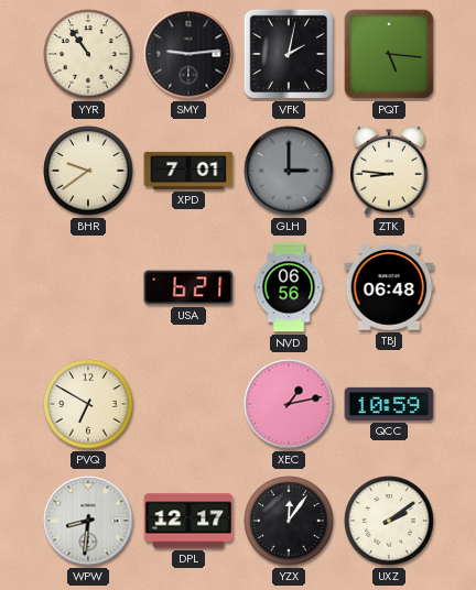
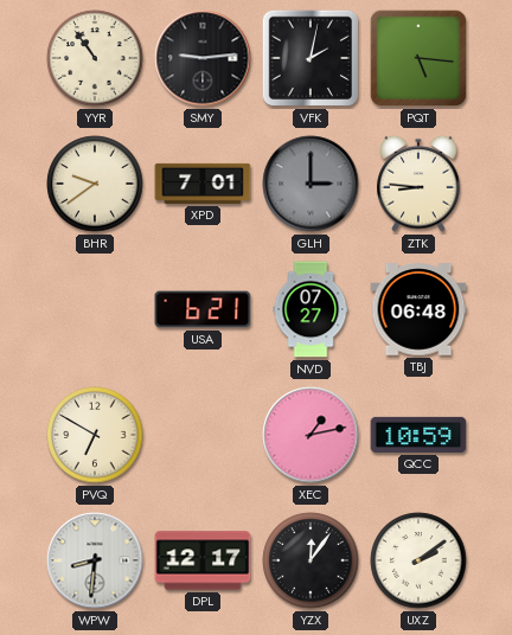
NVD: 06:56 -> 07:27
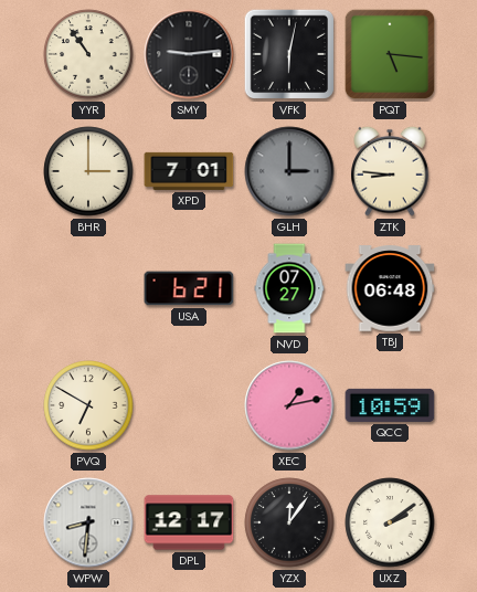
VFK: 2:02 -> 6:02
BHR: 9:39 -> 3:00
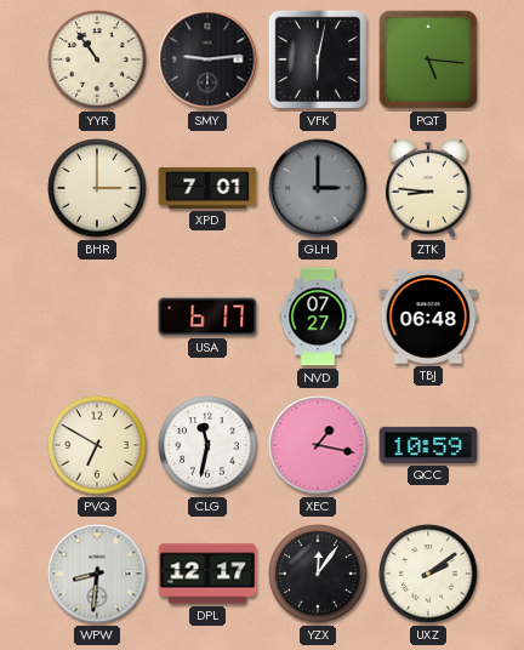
USA: 6:21 -> 6:17
CLG: none -> 11:32
XEC: 1:13 -> 1:17
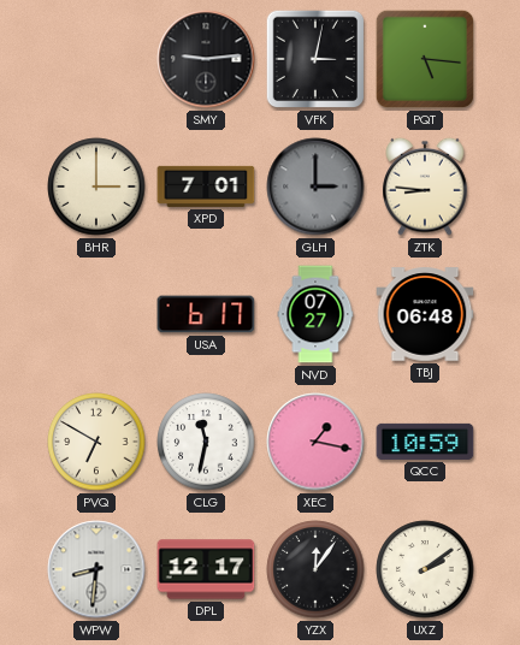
YYR: 10:54 -> none
VFK: 6:02 -> 3:02
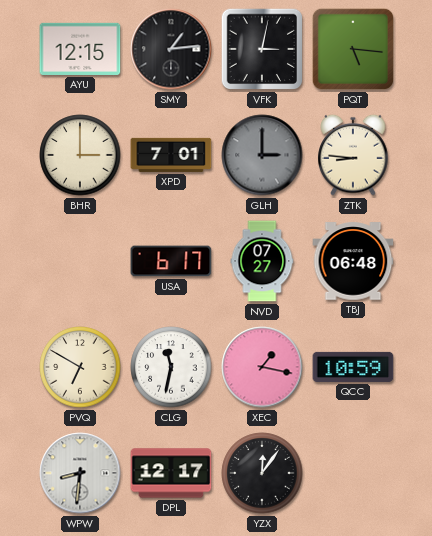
AYU: none -> 12:15
SMY: 9:14 -> 1:14
UXZ: 2:09 -> none
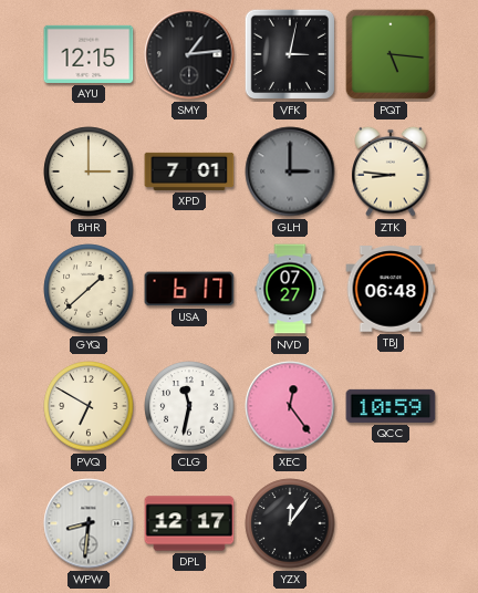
GYQ: none -> 1:38
XEC: 1:17 -> 12:24
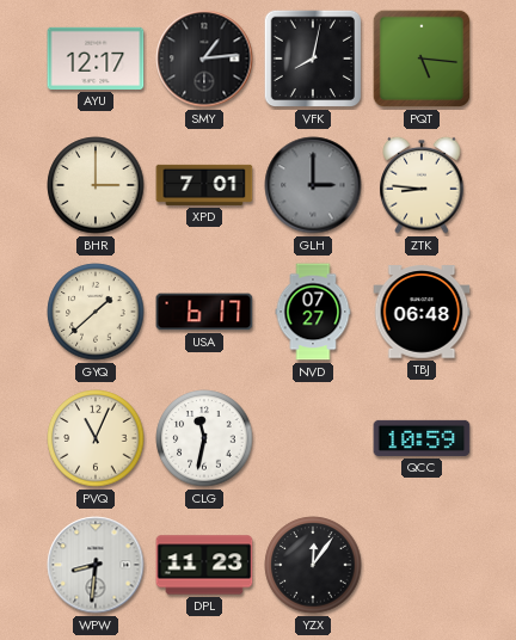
AYU: 12:15 -> 12:17
VFK: 3:02 -> 8:02
PVQ: 6:50 -> 11:04
XEC: 12:24 -> none
DPL: 12:17 -> 11:23
